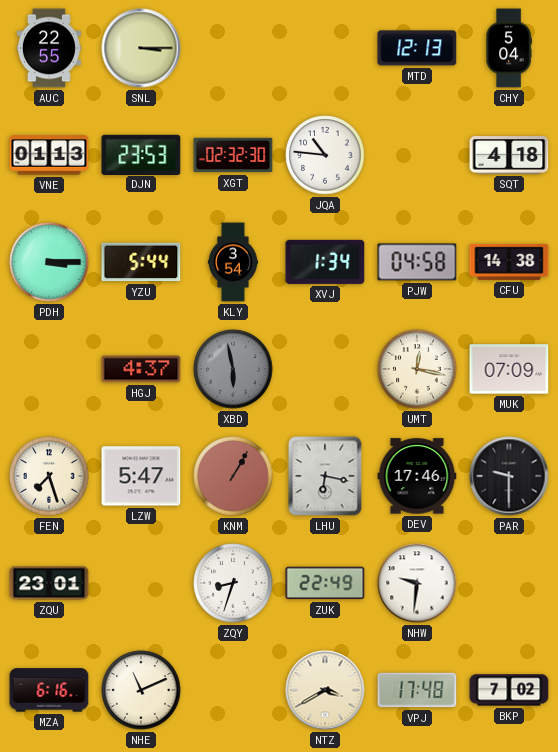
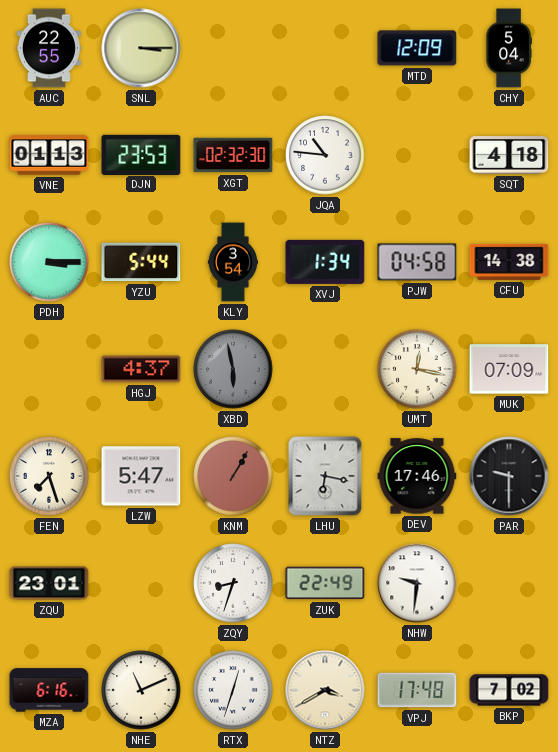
MTD: 12:13 -> 12:09
RTX: none -> 12:33
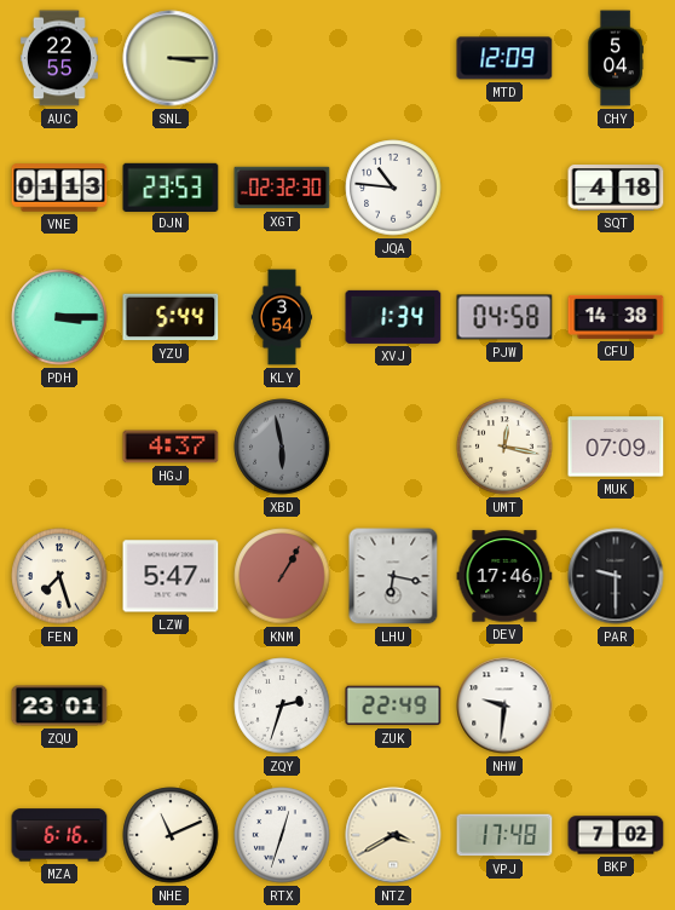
ZQY: 8:33 -> 2:33
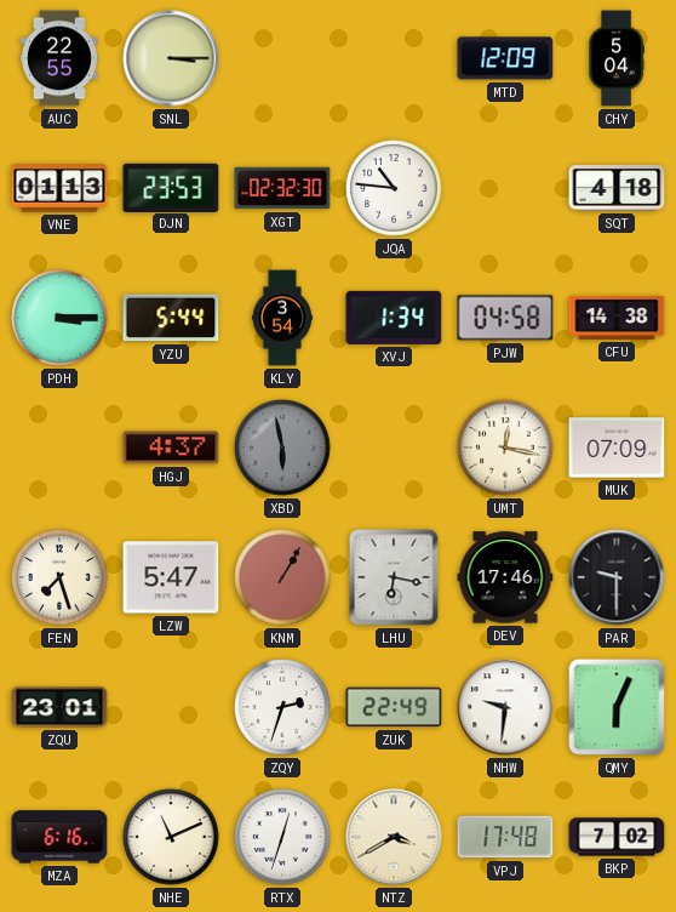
QMY: none -> 6:04
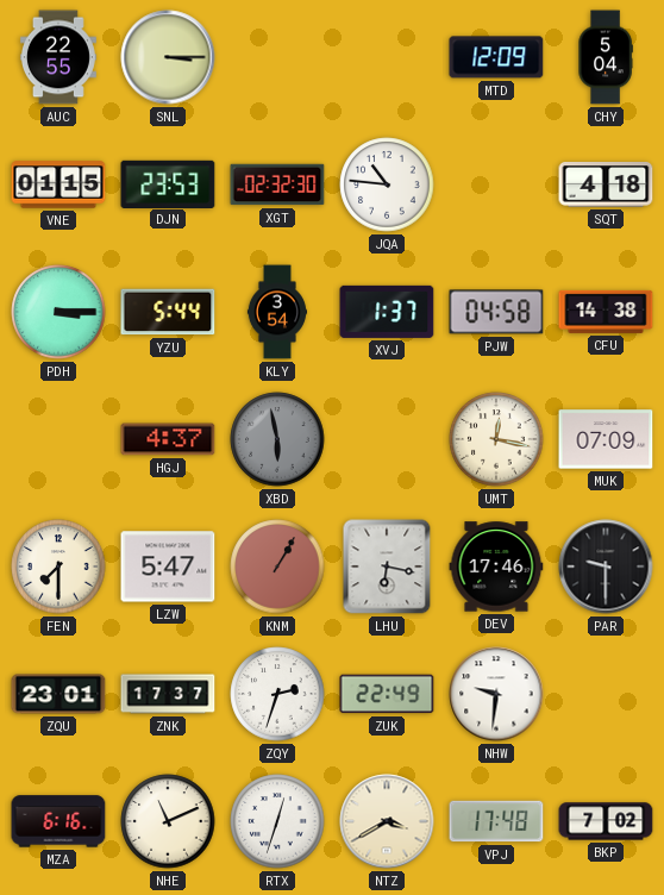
VNE: 01:13 -> 01:15
XVJ: 1:34 -> 1:37
FEN: 7:27 -> 7:30
ZNK: none -> 17:37
QMY: 6:04 -> none
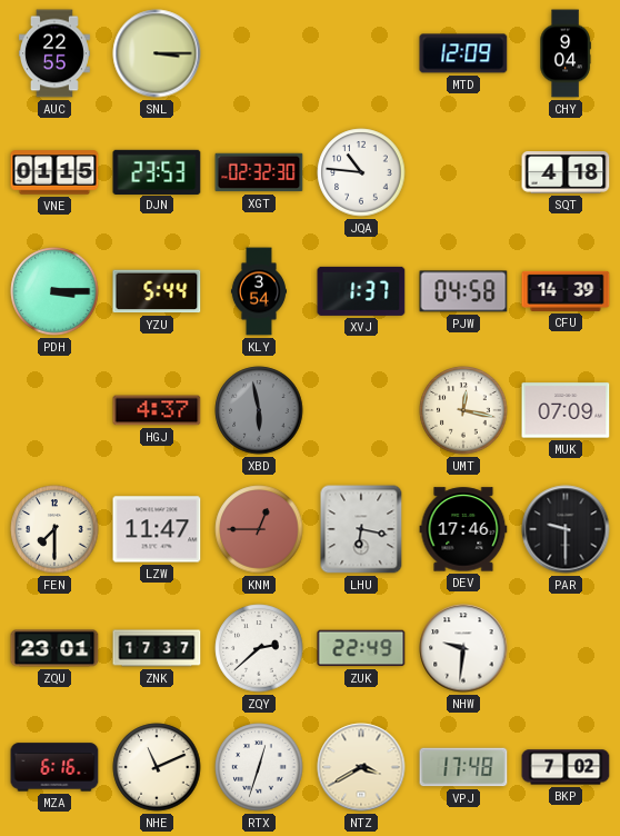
CHY: 5:04 -> 9:04
CFU: 14:38 -> 14:39
LZW: 5:47 -> 11:47
KNM: 1:05 -> 12:45
ZQY: 2:33 -> 2:38
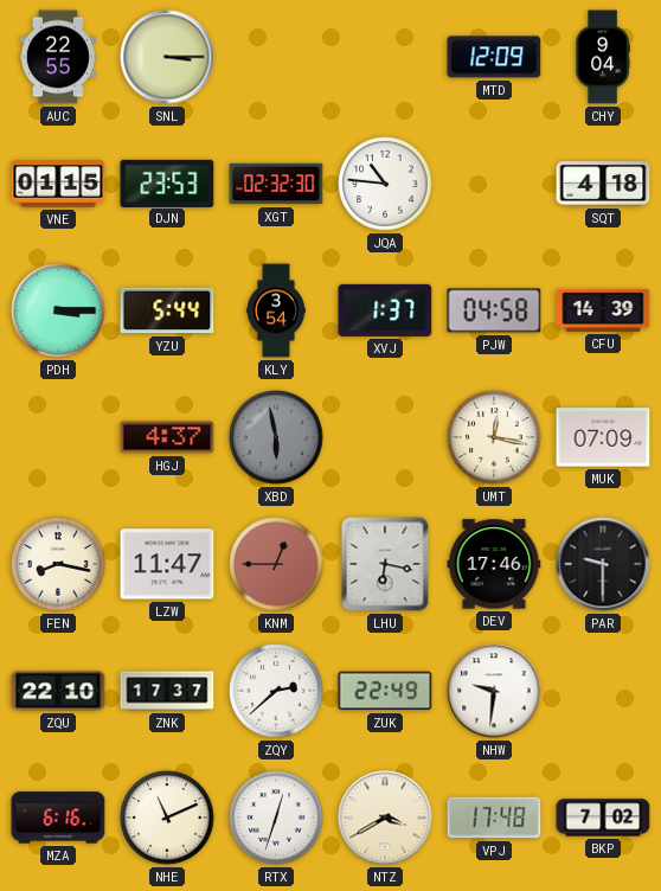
FEN: 7:30 -> 8:17
ZQU: 23:01 -> 22:10
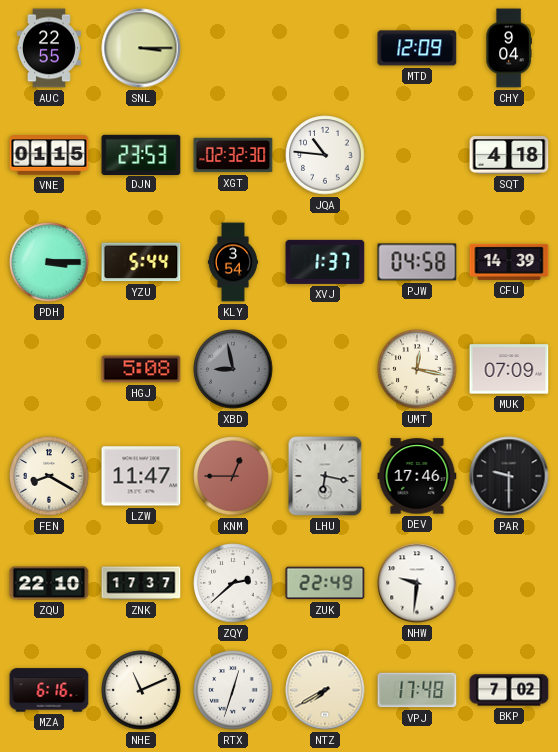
HGJ: 4:37 -> 5:08
XBD: 5:58 -> 8:58
FEN: 8:17 -> 8:20
NTZ: 3:40 -> 7:40
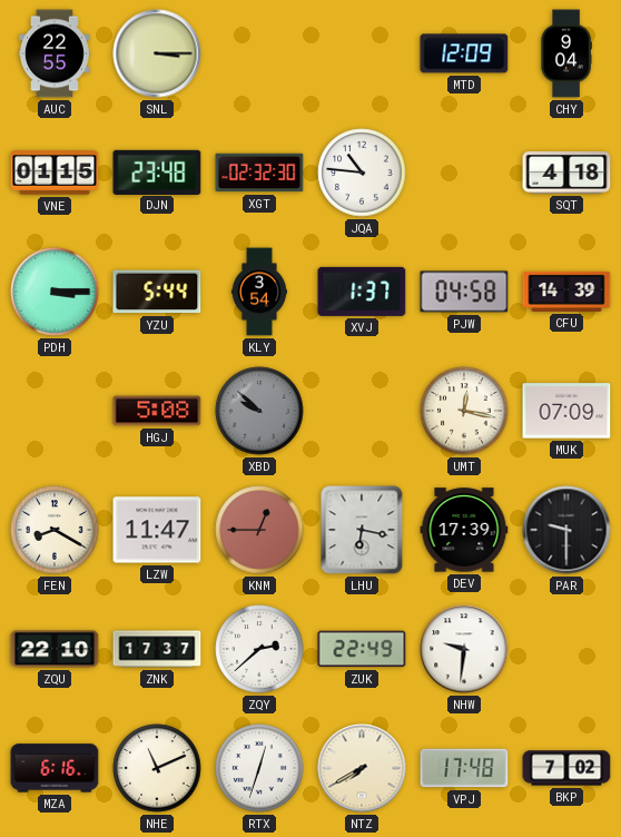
DJN: 23:53 -> 23:48
XBD: 8:58 -> 9:52
DEV: 17:46 -> 17:39
